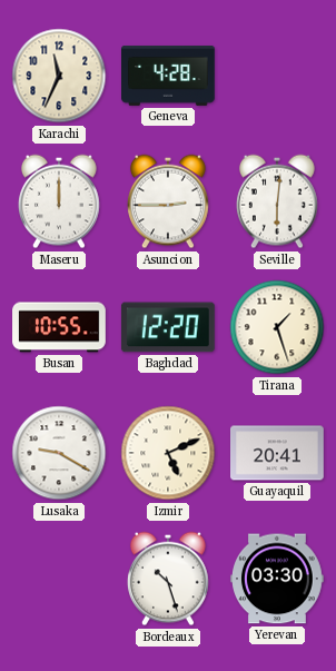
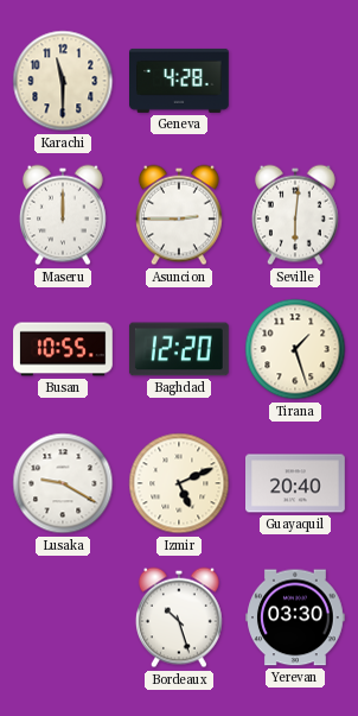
Karachi: 11:34 -> 11:30
Guayaquil: 20:41 -> 20:40
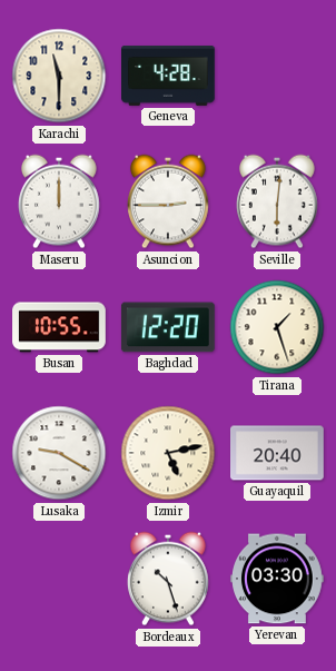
Izmir: 5:11 -> 5:13
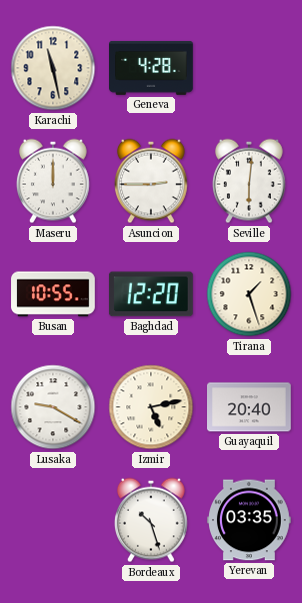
Karachi: 11:30 -> 11:28
Yerevan: 03:30 -> 03:35
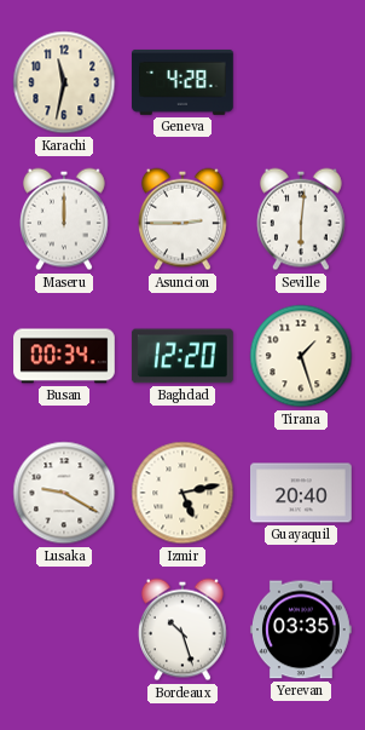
Karachi: 11:28 -> 11:32
Busan: 10:55 -> 00:34
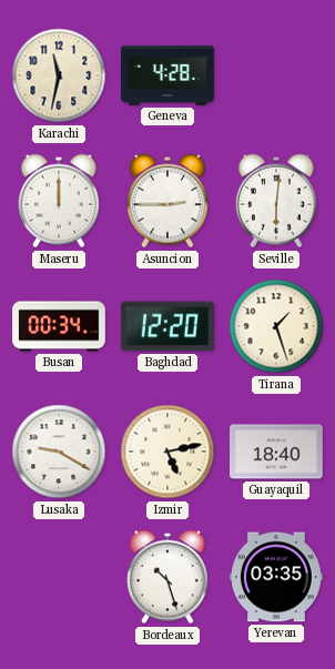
Guayaquil: 20:40 -> 18:40
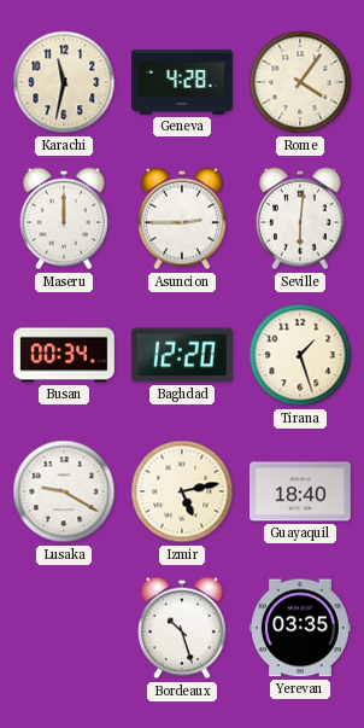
Rome: none -> 4:06
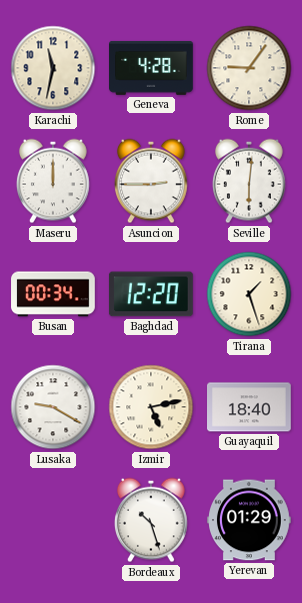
Rome: 4:06 -> 9:06
Yerevan: 03:35 -> 01:29
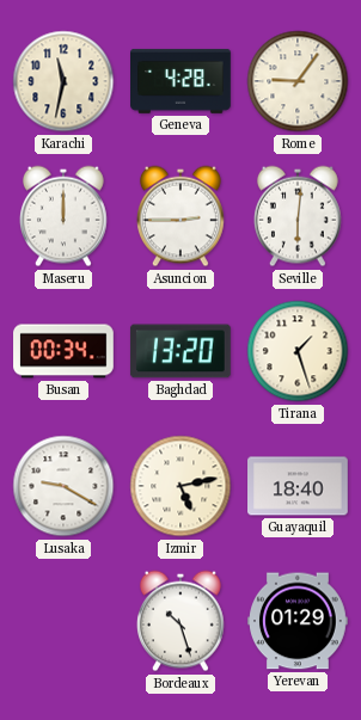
Baghdad: 12:20 -> 13:20
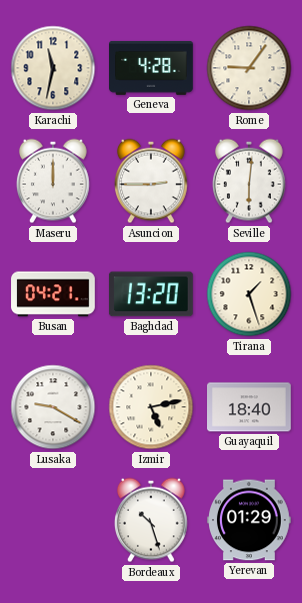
Busan: 00:34 -> 04:21
